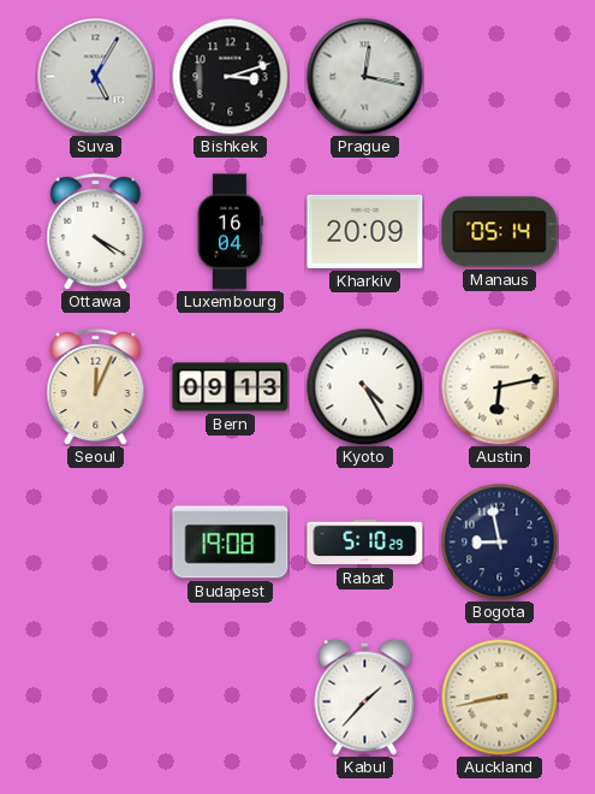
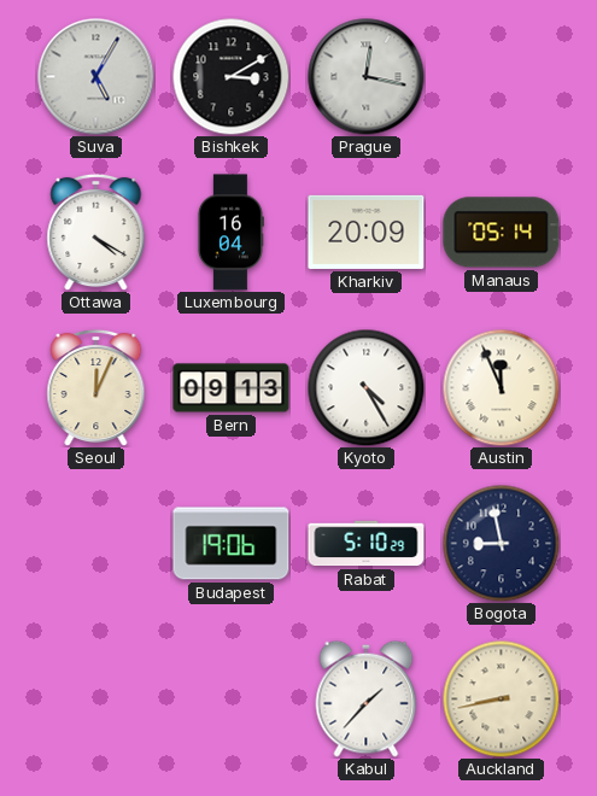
Bishkek: 3:12 -> 3:10
Austin: 6:13 -> 11:56
Budapest: 19:08 -> 19:06
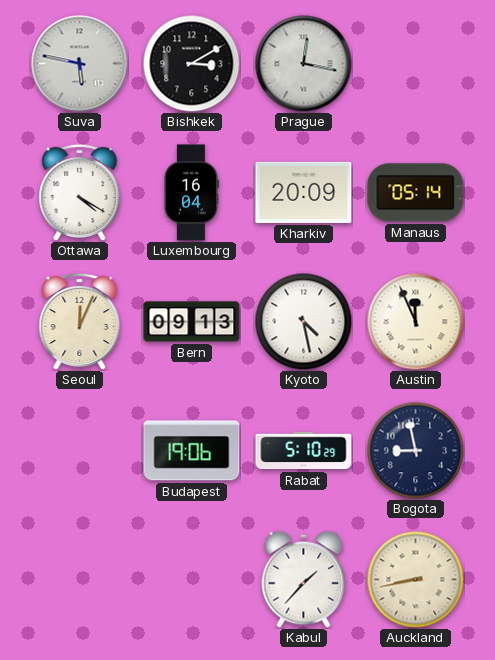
Suva: 5:05 -> 5:47
Kyoto: 4:25 -> 4:28
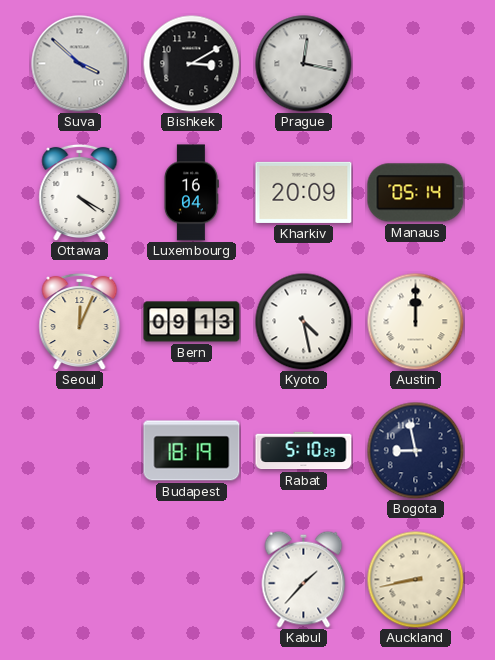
Suva: 5:47 -> 3:52
Austin: 11:56 -> 12:00
Budapest: 19:06 -> 18:19
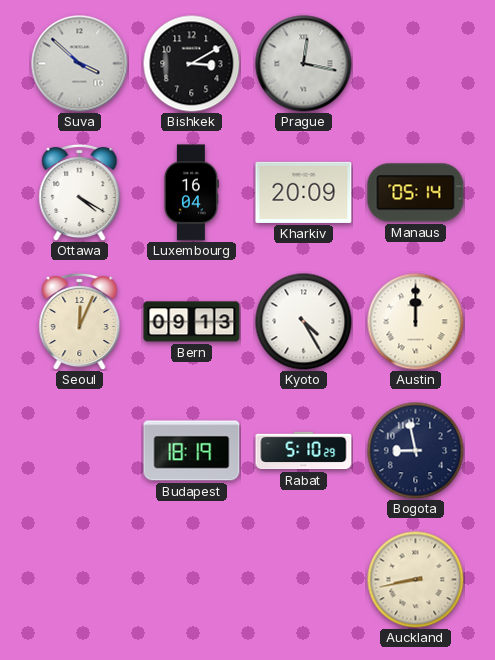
Kyoto: 4:28 -> 4:25
Kabul: 1:37 -> none
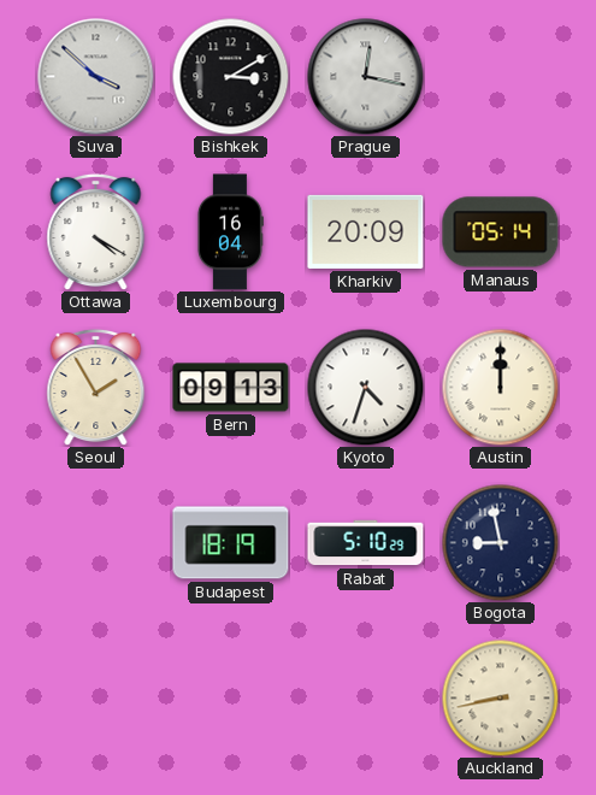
Seoul: 12:04 -> 1:55
Kyoto: 4:25 -> 4:33
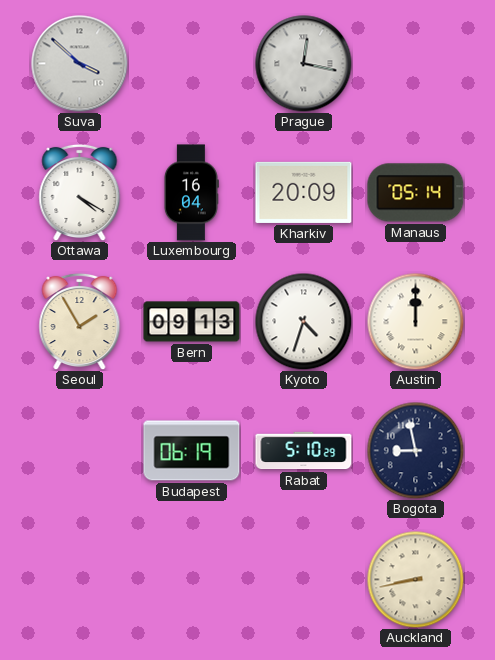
Bishkek: 3:10 -> none
Budapest: 18:19 -> 06:19
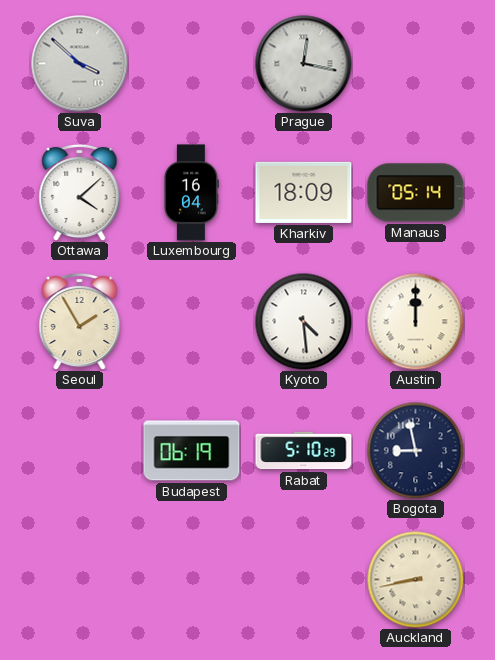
Ottawa: 4:20 -> 4:08
Kharkiv: 20:09 -> 18:09
Bern: 09:13 -> none
Kyoto: 4:33 -> 4:29
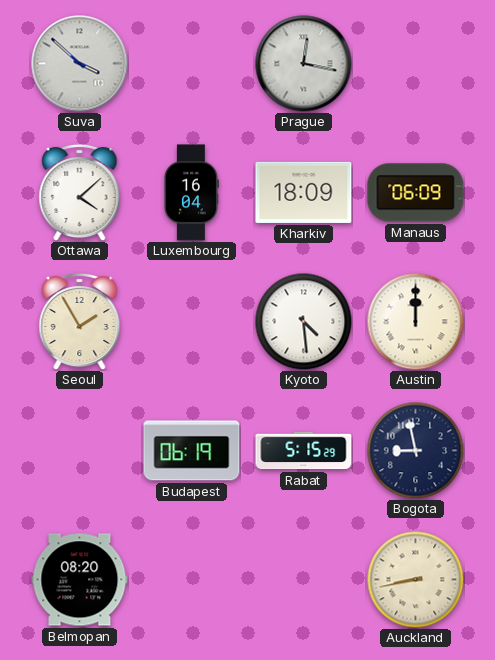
Manaus: 05:14 -> 06:09
Rabat: 5:10 -> 5:15
Belmopan: none -> 08:20
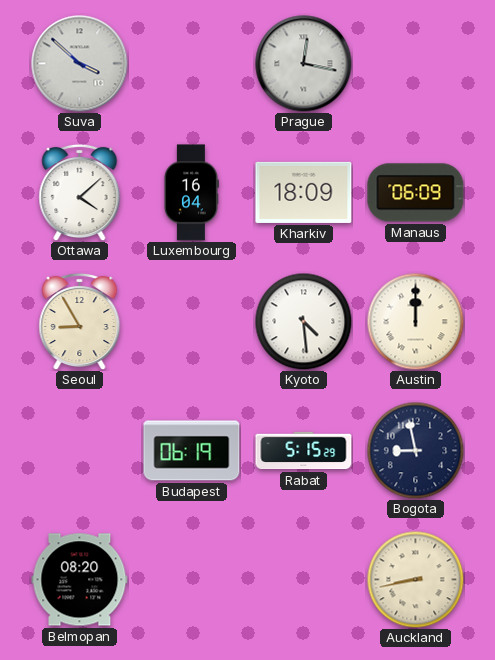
Seoul: 1:55 -> 8:55
